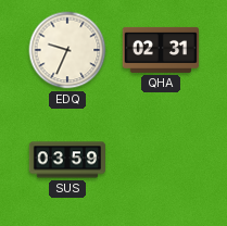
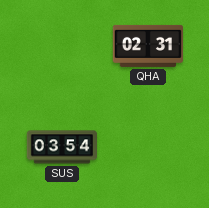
EDQ: 9:34 -> none
SUS: 03:59 -> 03:54
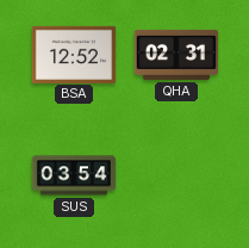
BSA: none -> 12:52
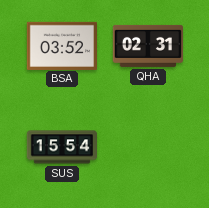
BSA: 12:52 -> 03:52
SUS: 03:54 -> 15:54
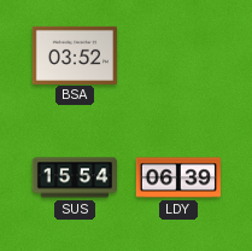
QHA: 02:31 -> none
LDY: none -> 06:39
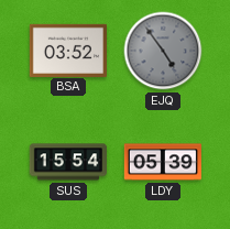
EJQ: none -> 4:54
LDY: 06:39 -> 05:39
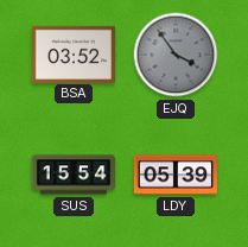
EJQ: 4:54 -> 3:54
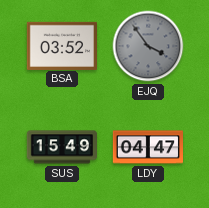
SUS: 15:54 -> 15:49
LDY: 05:39 -> 04:47
